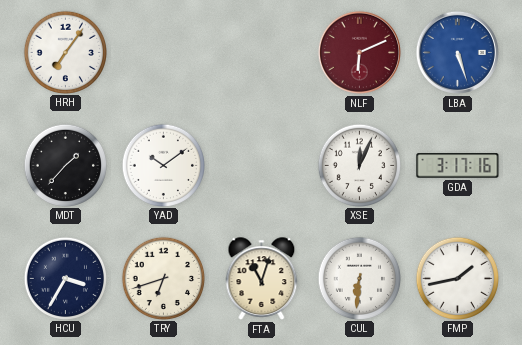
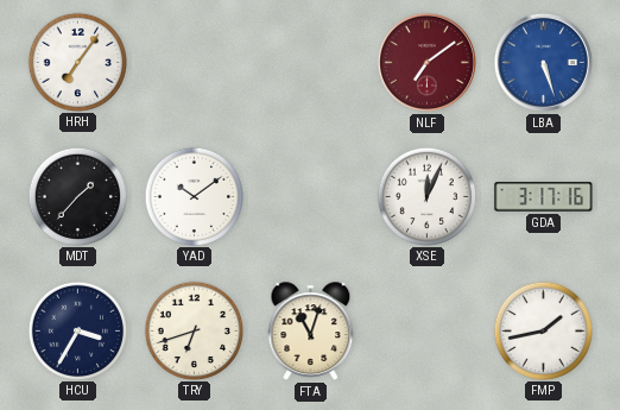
NLF: 6:11 -> 7:09
CUL: 6:31 -> none
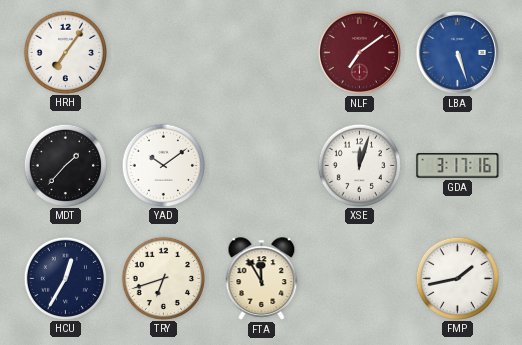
XSE: 12:04 -> 12:03
HCU: 3:35 -> 12:35
FTA: 11:03 -> 11:55
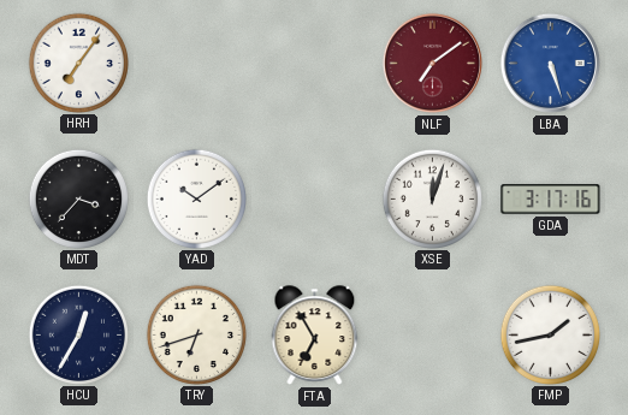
MDT: 1:37 -> 3:37
FTA: 11:55 -> 6:55
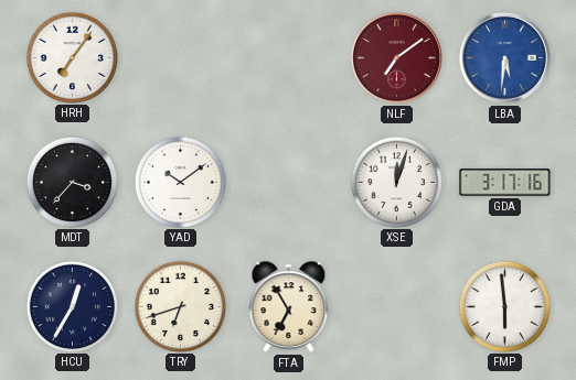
LBA: 5:27 -> 5:31
FMP: 1:43 -> 5:59
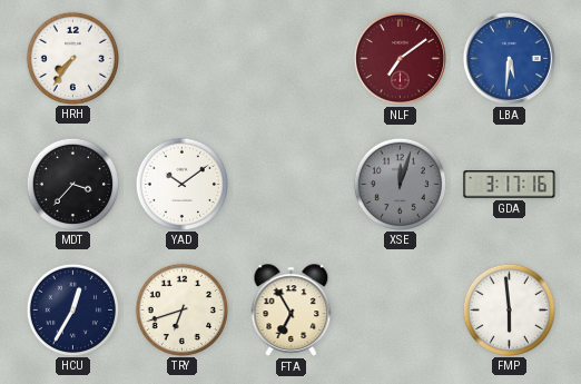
HRH: 7:06 -> 7:36
XSE dial: white -> grey
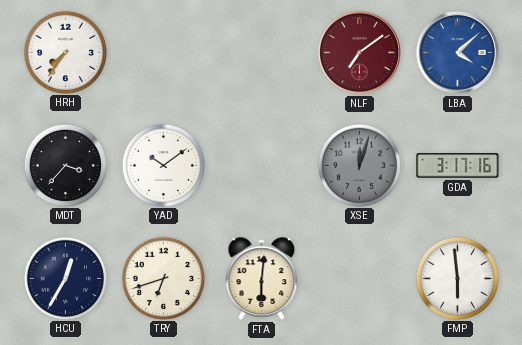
LBA: 5:31 -> 4:08
FTA: 6:55 -> 6:01
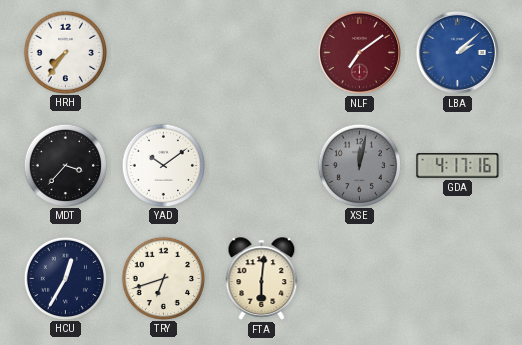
LBA: 4:08 -> 2:08
XSE: 12:03 -> 12:02
GDA: 3:17 -> 4:17
FMP: 5:59 -> none
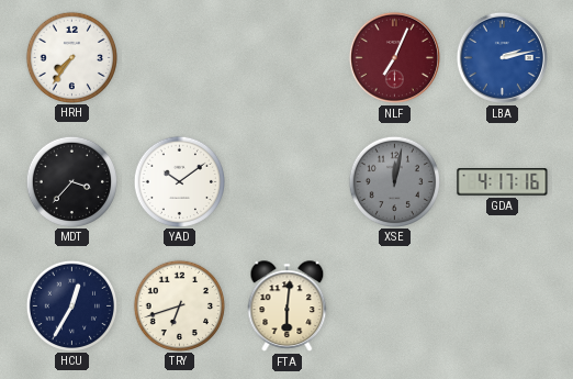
NLF: 7:09 -> 7:04
LBA: 2:08 -> 2:13
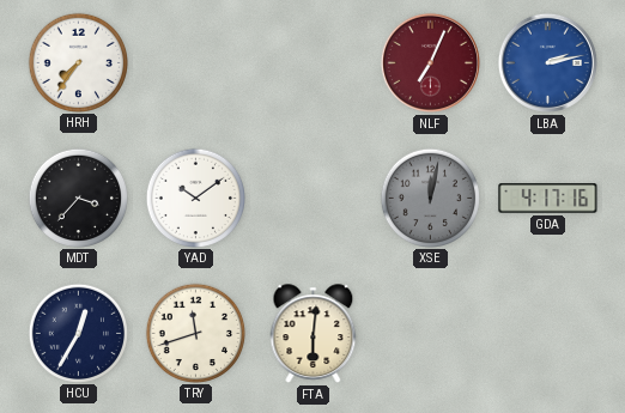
TRY: 6:42 -> 11:42
